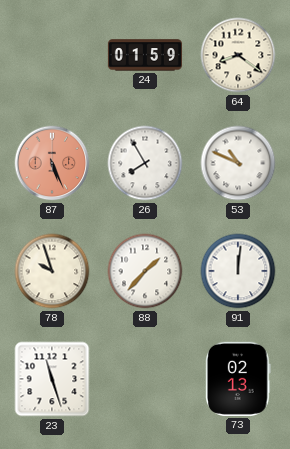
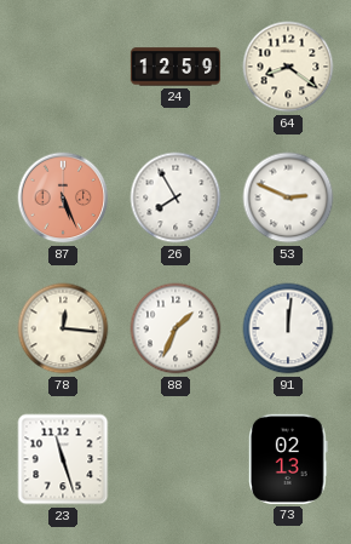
24: 01:59 -> 12:59
53: 10:49 -> 2:49
78: 9:57 -> 12:16
88: 1:37 -> 1:34
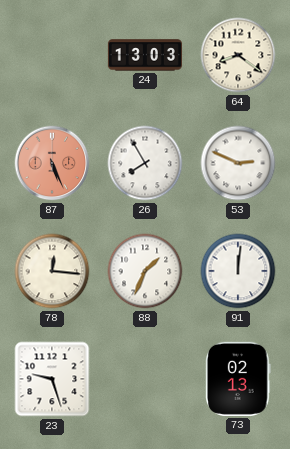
24: 12:59 -> 13:03
23: 11:27 -> 9:27
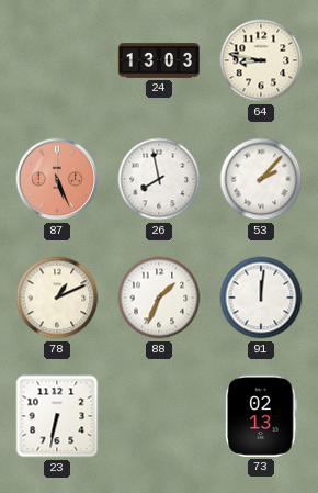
64: 8:21 -> 8:47
26: 7:55 -> 7:58
53: 2:49 -> 2:07
78: 12:16 -> 1:11
23: 9:27 -> 6:32
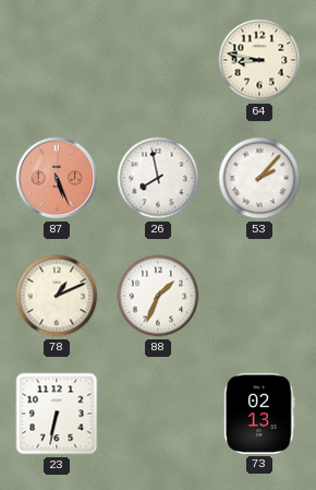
24: 13:03 -> none
91: 12:01 -> none
